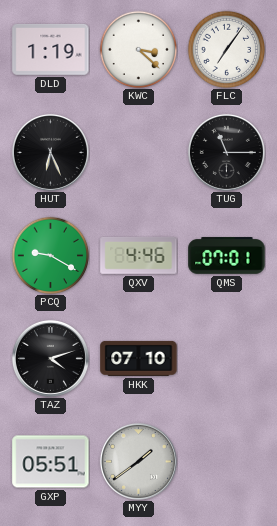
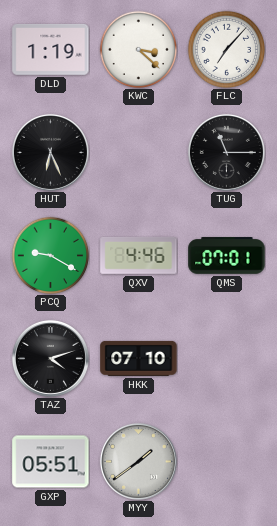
FLC: 7:06 -> 7:07
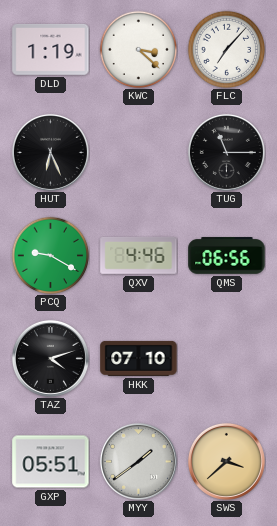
QMS: 07:01 -> 06:56
SWS: none -> 3:38
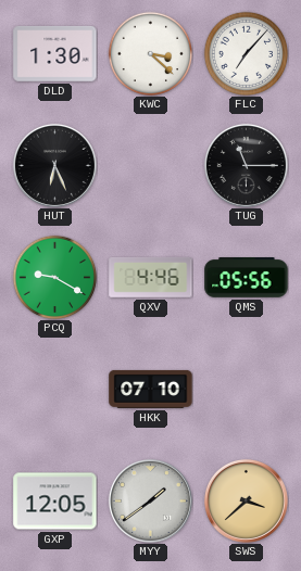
DLD: 1:19 -> 1:30
QMS: 06:56 -> 05:56
TAZ: 4:12 -> none
GXP: 05:51 -> 12:05
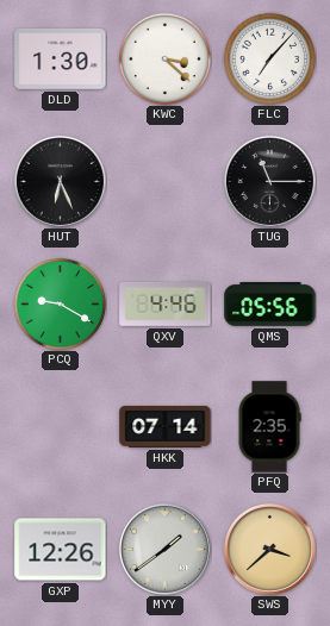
HKK: 07:10 -> 07:14
PFQ: none -> 2:35
GXP: 12:05 -> 12:26
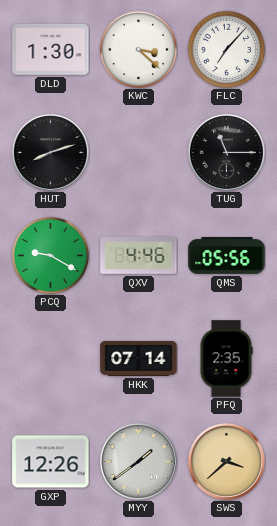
HUT: 6:26 -> 8:12
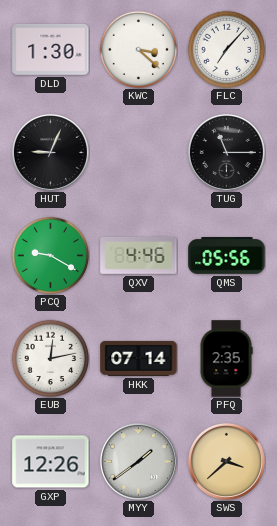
HUT: 8:12 -> 9:04
EUB: none -> 12:13
